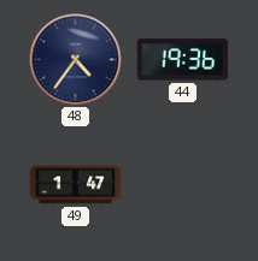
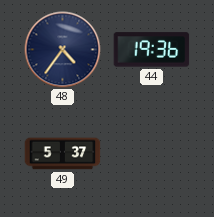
49: 1:47 -> 5:37
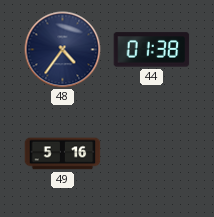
44: 19:36 -> 01:38
49: 5:37 -> 5:16
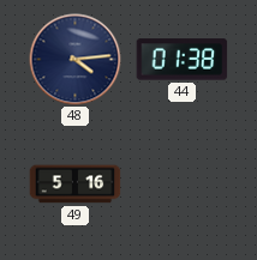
48: 4:36 -> 4:14
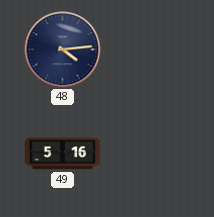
44: 01:38 -> none
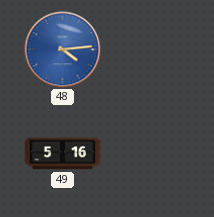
48 dial: navy -> blue
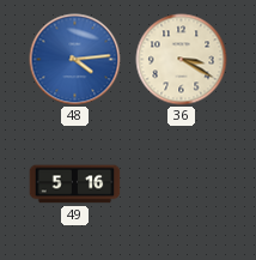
36: none -> 3:20
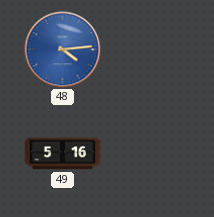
36: 3:20 -> none
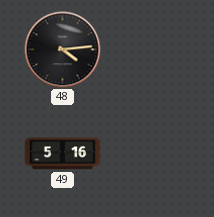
48 dial: blue -> black
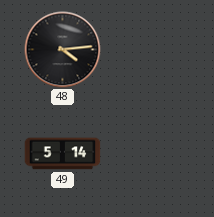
49: 5:16 -> 5:14
